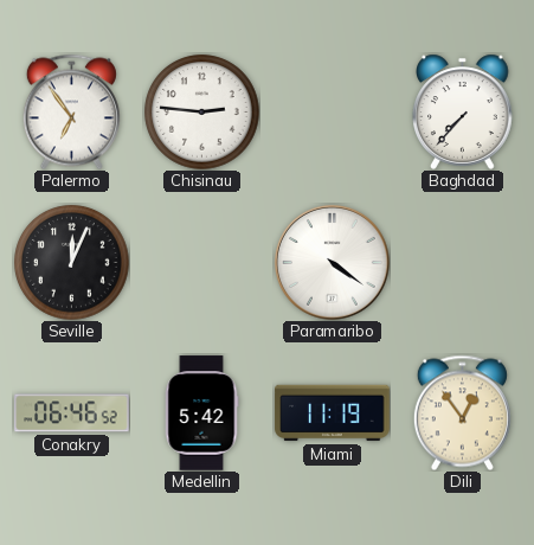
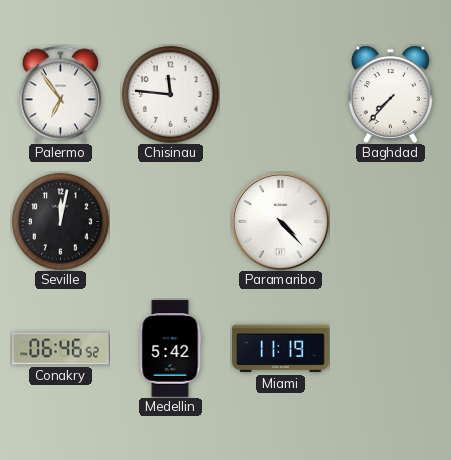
Chisinau: 2:46 -> 11:46
Seville: 12:04 -> 12:02
Paramaribo: 4:21 -> 4:23
Dili: 12:54 -> none
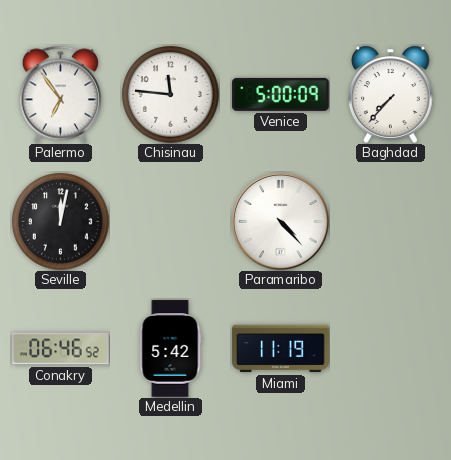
Venice: none -> 5:00
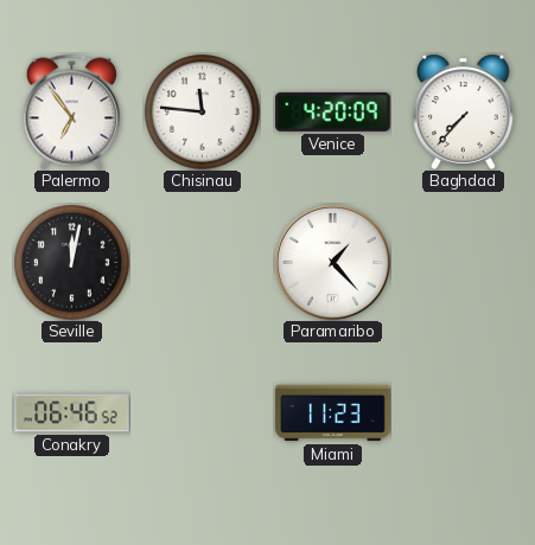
Venice: 5:00 -> 4:20
Paramaribo: 4:23 -> 1:23
Medellin: 5:42 -> none
Miami: 11:19 -> 11:23
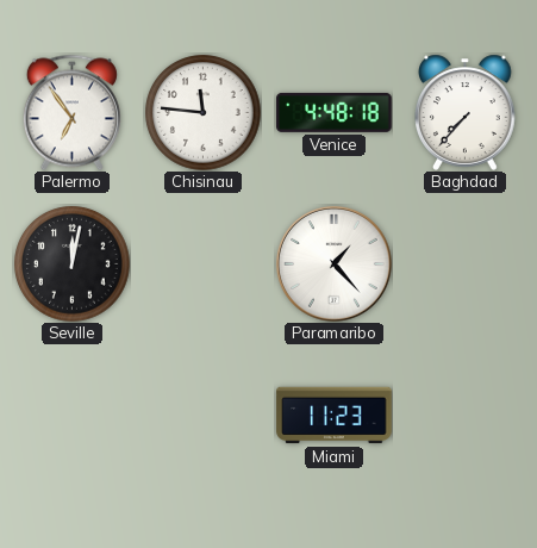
Venice: 4:20 -> 4:48
Conakry: 06:46 -> none
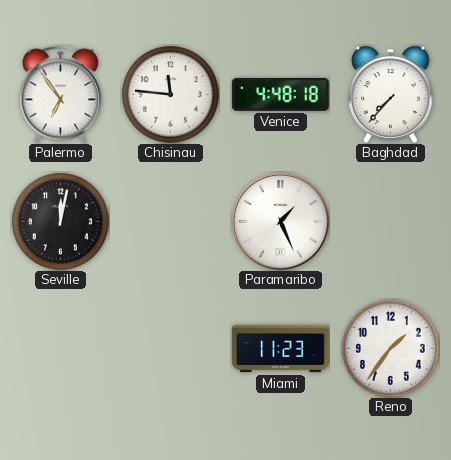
Paramaribo: 1:23 -> 1:26
Reno: none -> 1:36
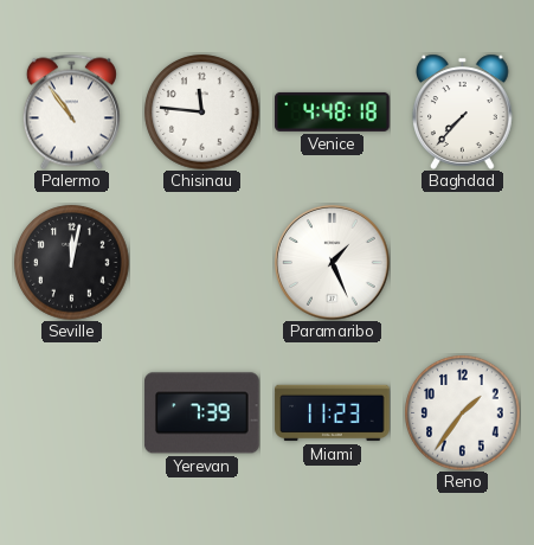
Palermo: 6:54 -> 10:54
Yerevan: none -> 7:39
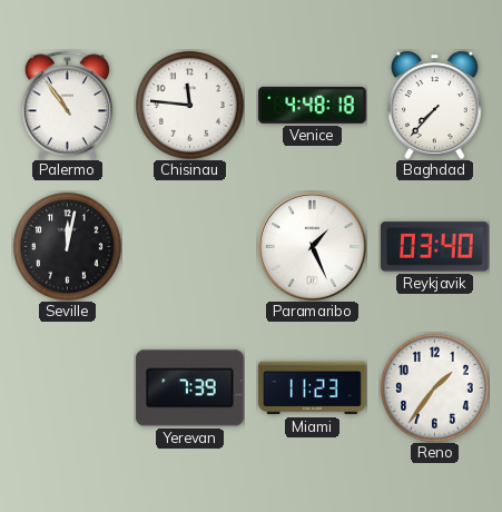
Reykjavik: none -> 03:40
